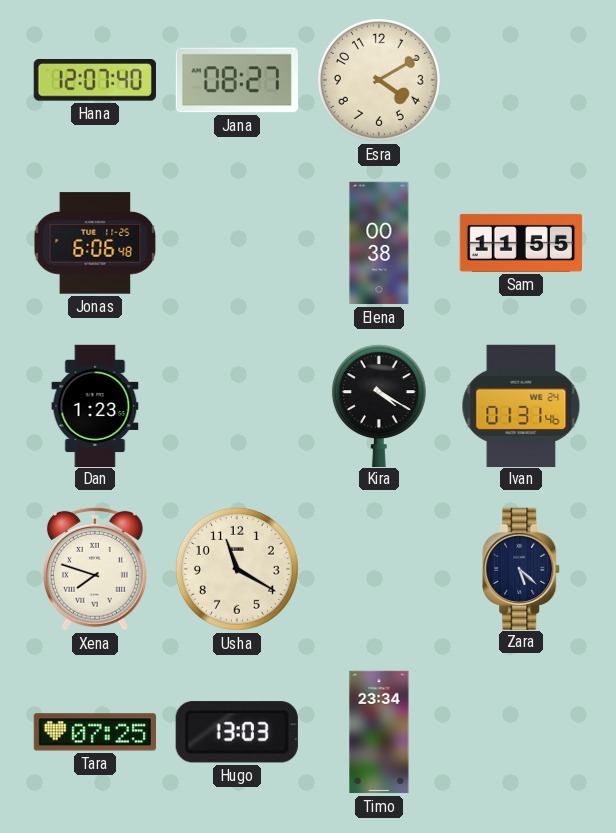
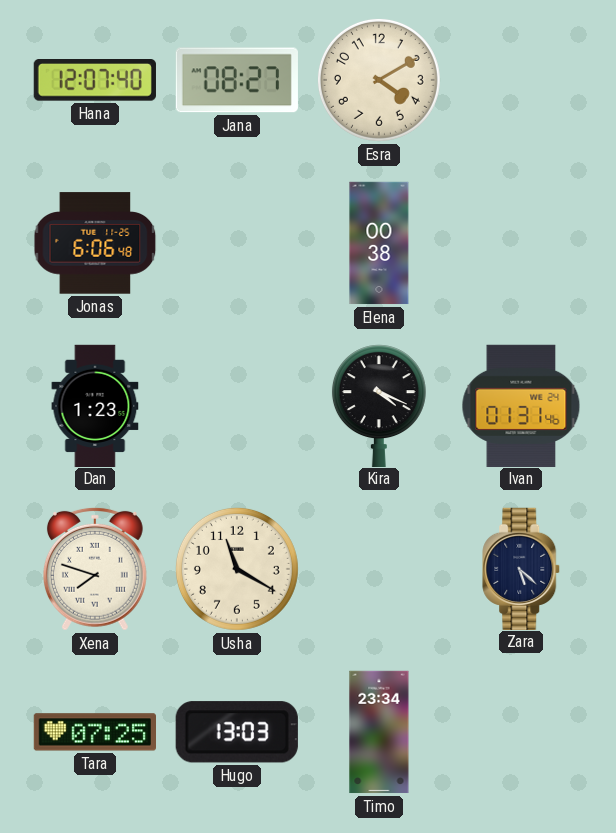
Sam: 11:55 -> none
Kira: 4:20 -> 4:19
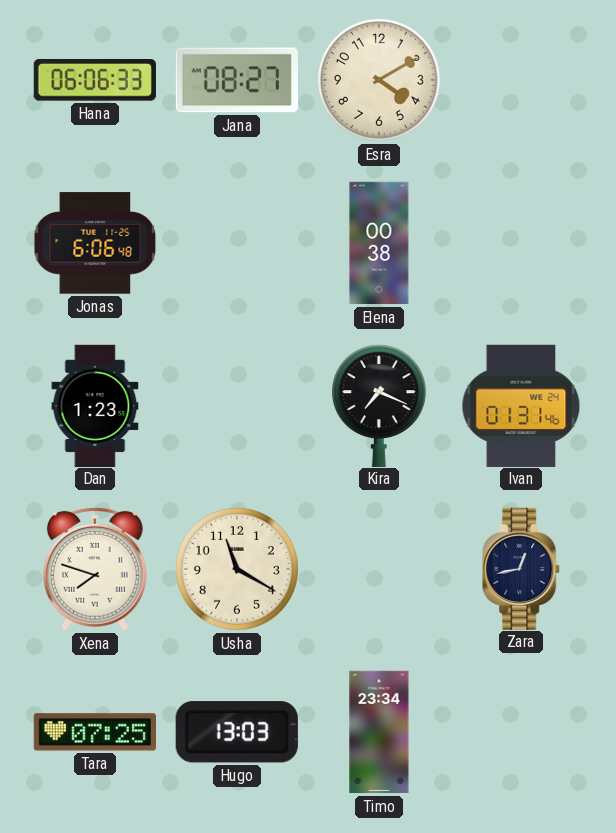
Hana: 12:07 -> 06:06
Kira: 4:19 -> 7:19
Zara: 5:22 -> 12:43
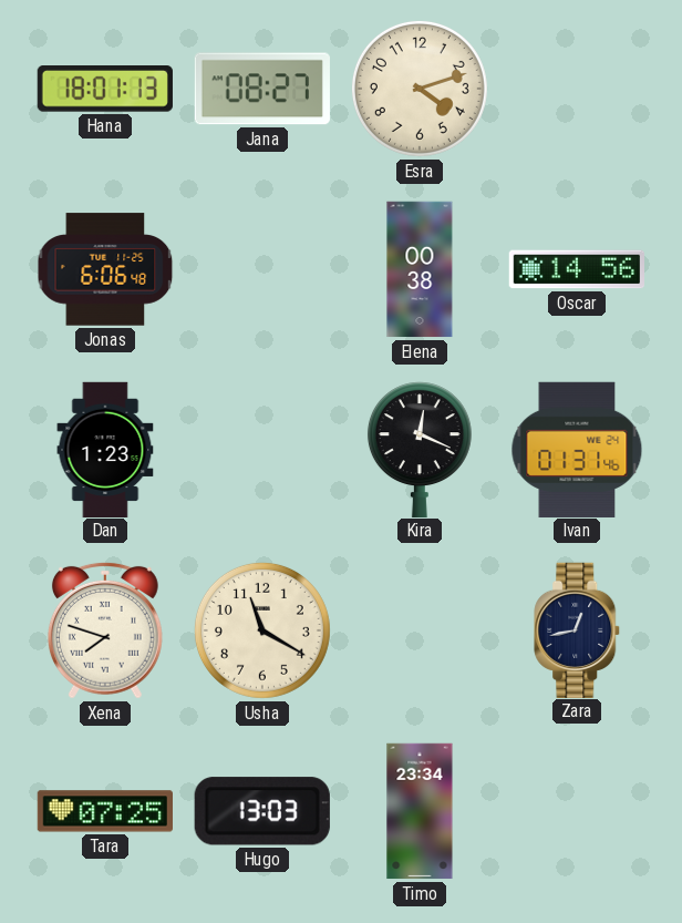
Hana: 06:06 -> 18:01
Esra: 4:10 -> 4:12
Oscar: none -> 14:56
Kira: 7:19 -> 12:19
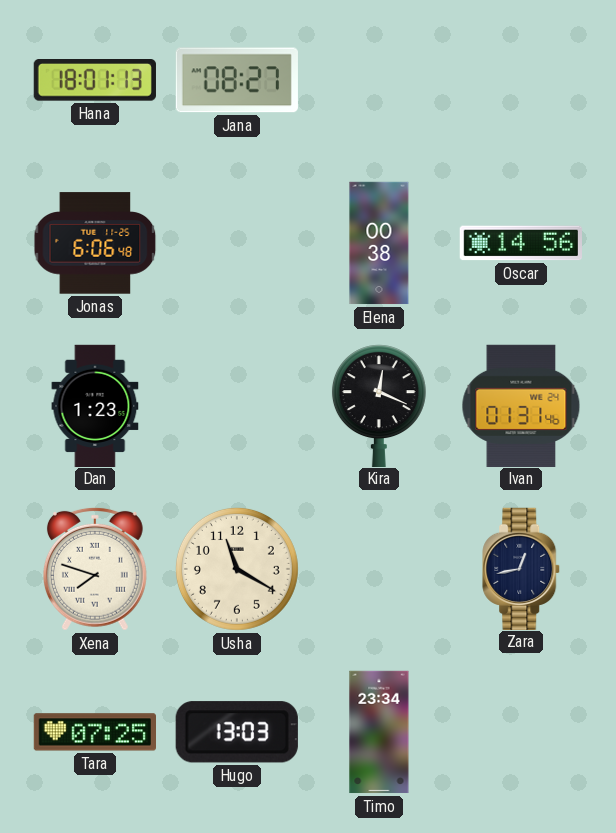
Esra: 4:12 -> none
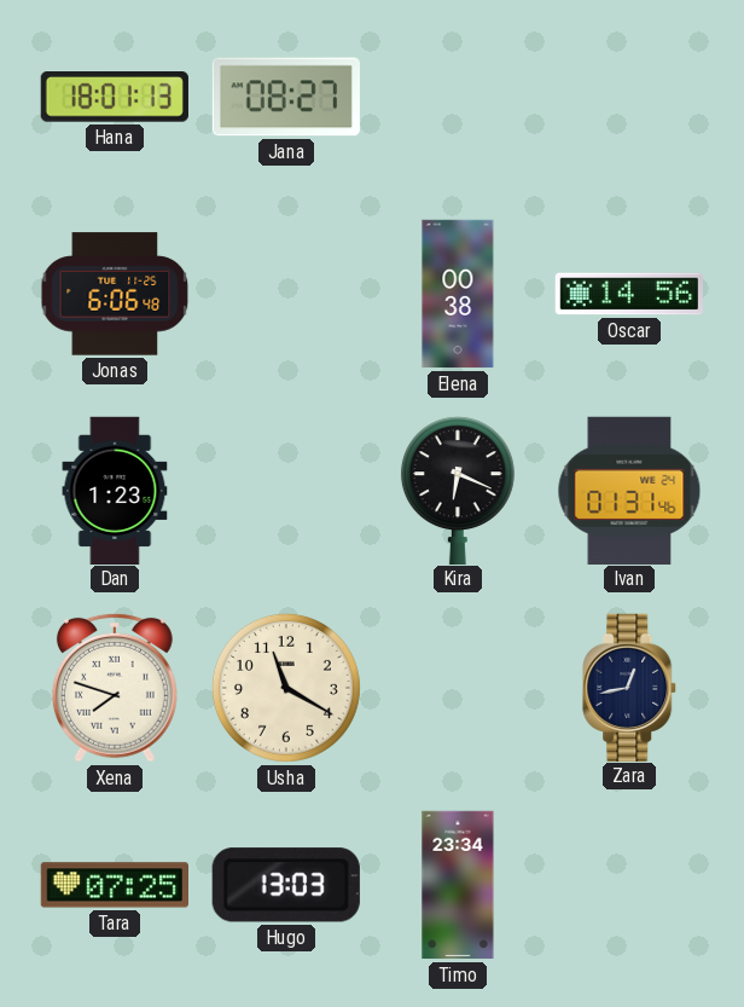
Kira: 12:19 -> 6:19
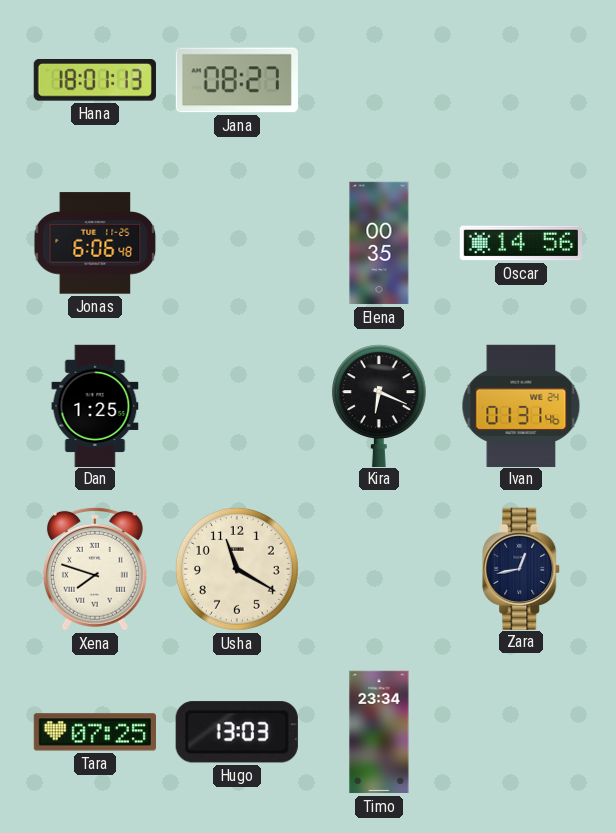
Elena: 00:38 -> 00:35
Dan: 1:23 -> 1:25
